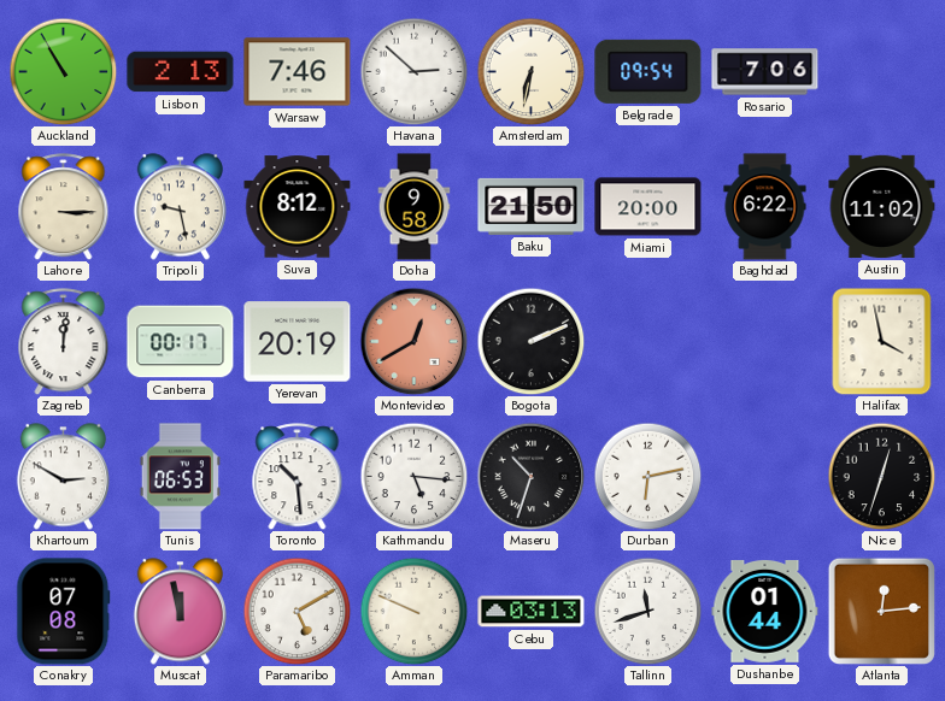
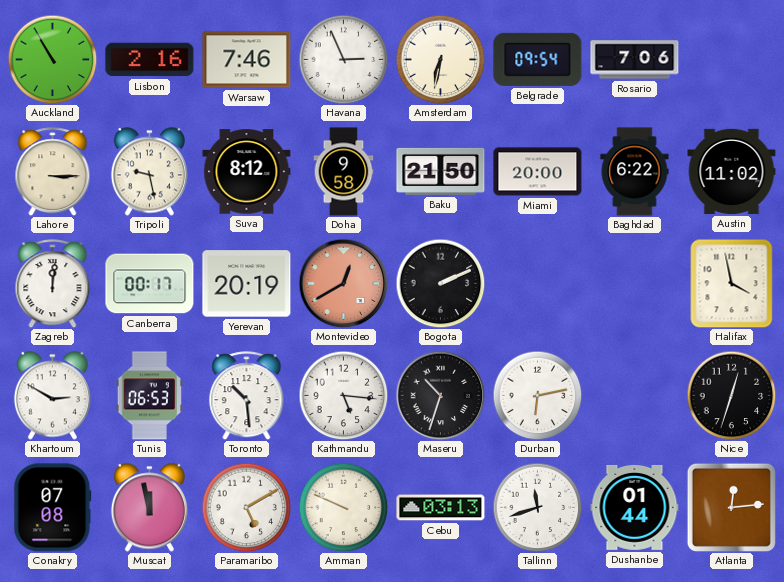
Lisbon: 2:13 -> 2:16
Havana: 2:52 -> 2:56
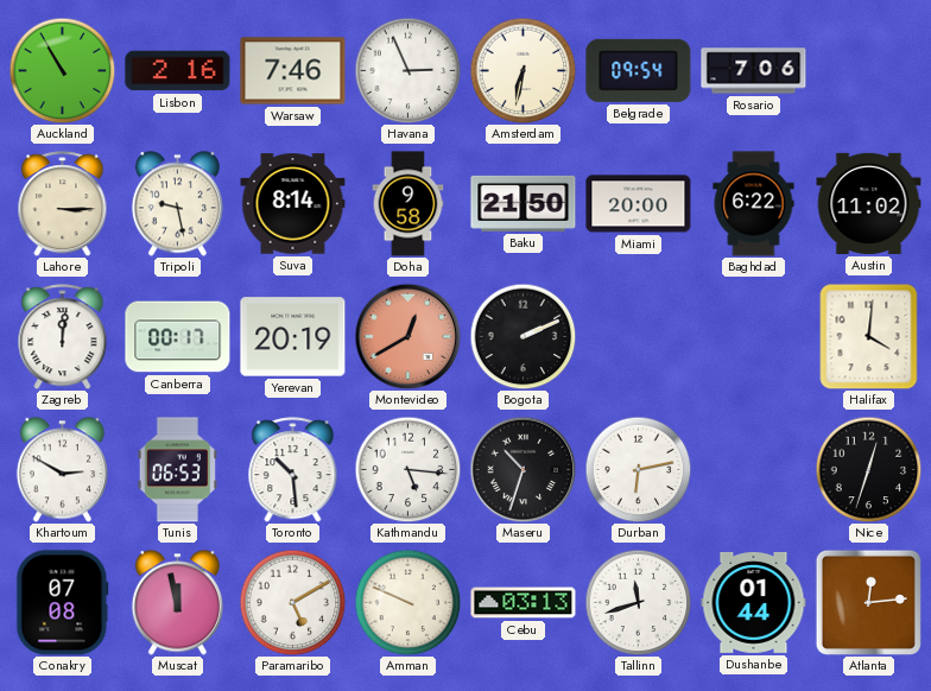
Suva: 8:12 -> 8:14
Halifax: 3:58 -> 4:01
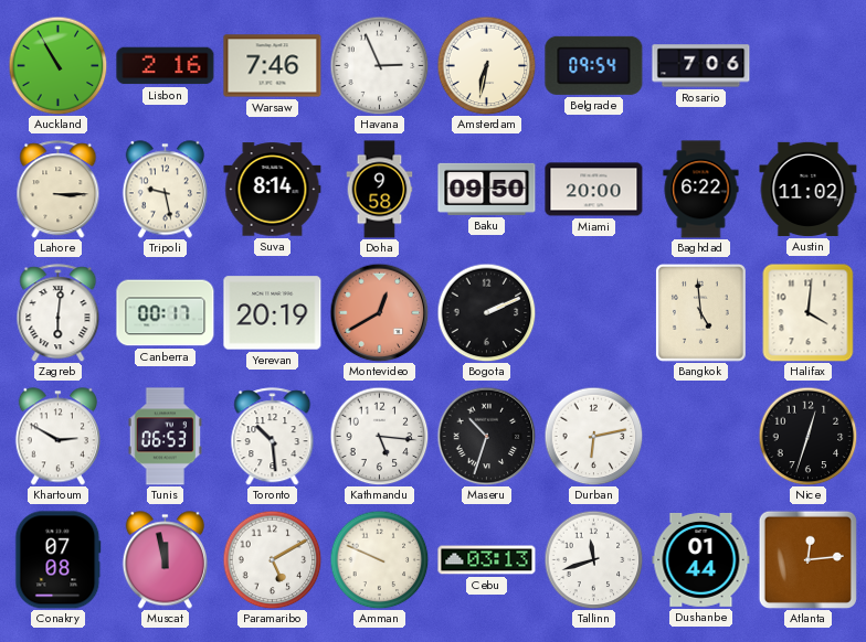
Baku: 21:50 -> 09:50
Zagreb: 12:01 -> 6:01
Bangkok: none -> 4:59
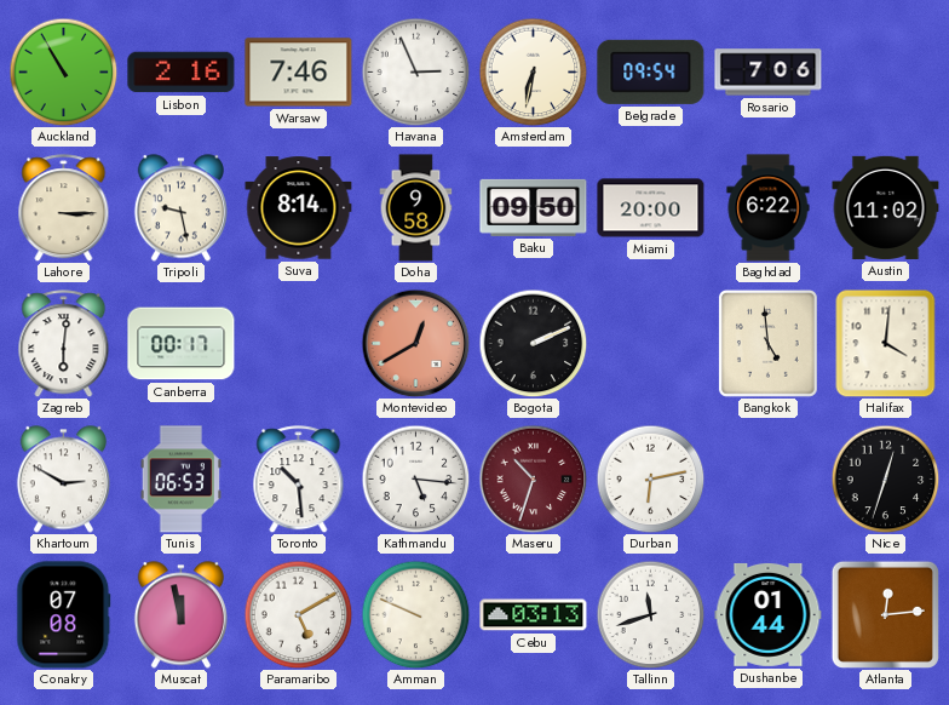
Yerevan: 20:19 -> none
Maseru dial: black -> burgundy
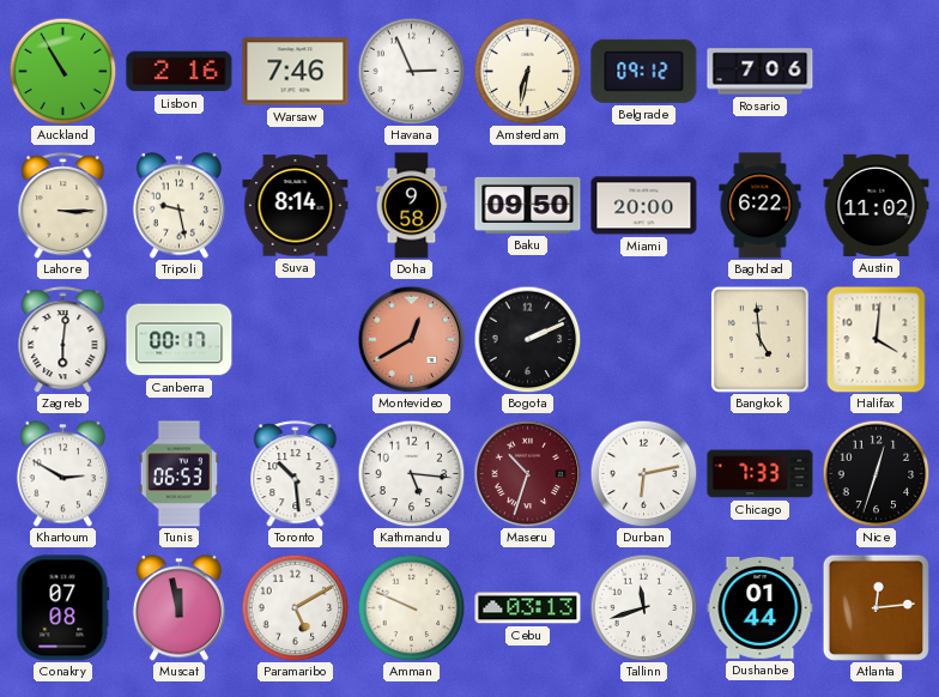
Belgrade: 09:54 -> 09:12
Chicago: none -> 7:33
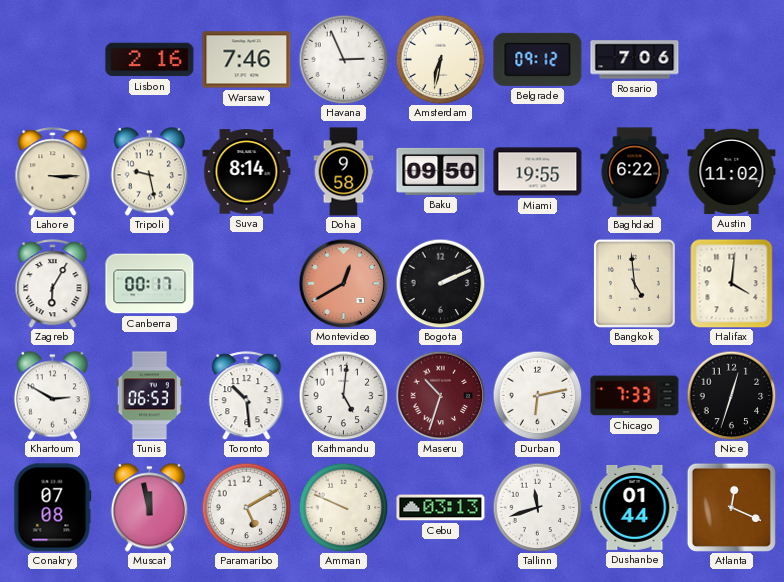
Auckland: 10:55 -> none
Miami: 20:00 -> 19:55
Zagreb: 6:01 -> 6:05
Kathmandu: 5:16 -> 5:01
Atlanta: 12:14 -> 12:19
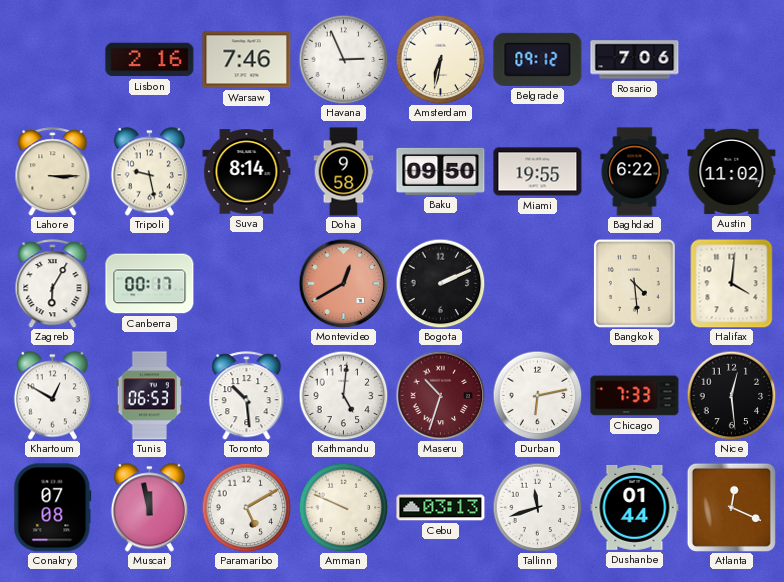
Bangkok: 4:59 -> 4:29
Khartoum: 2:50 -> 12:50
Nice: 12:33 -> 12:29
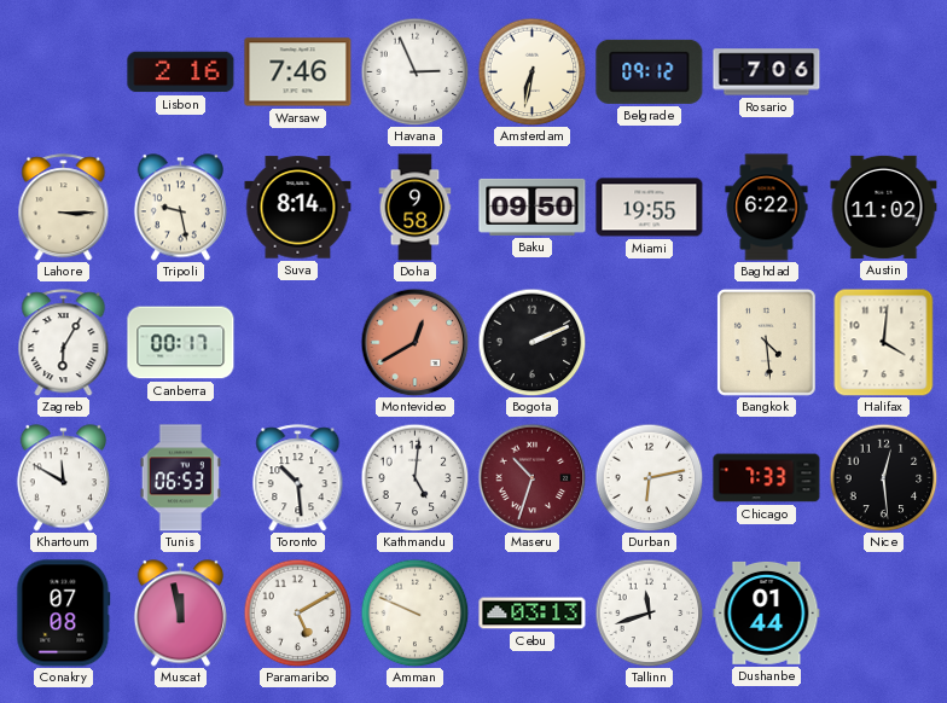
Khartoum: 12:50 -> 11:50
Atlanta: 12:19 -> none
